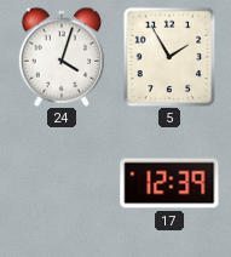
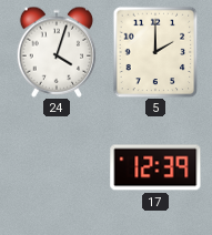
5: 1:55 -> 2:00
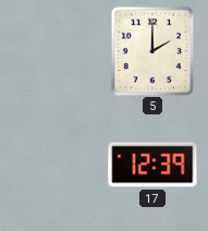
24: 4:03 -> none
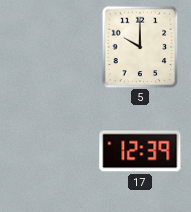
5: 2:00 -> 10:00
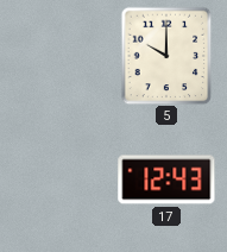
17: 12:39 -> 12:43
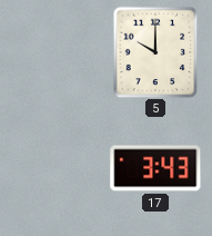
17: 12:43 -> 3:43
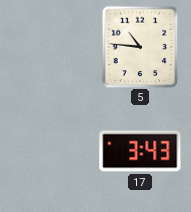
5: 10:00 -> 10:46
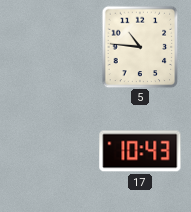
17: 3:43 -> 10:43
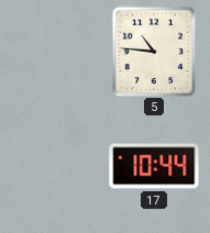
17: 10:43 -> 10:44
